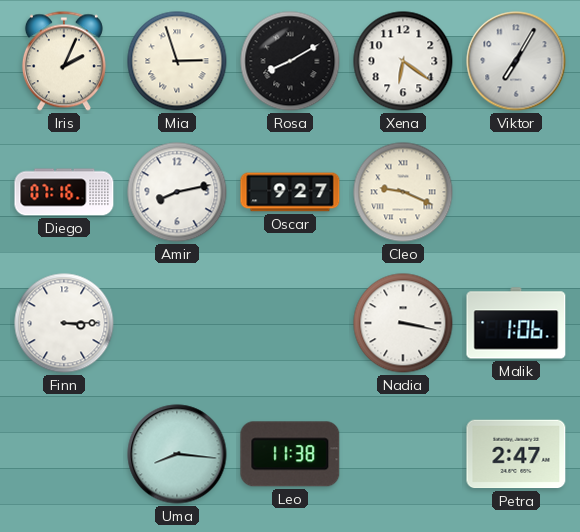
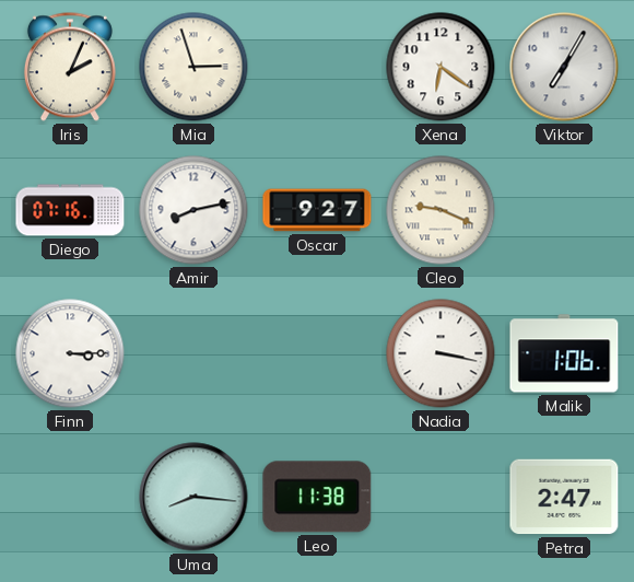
Rosa: 8:10 -> none
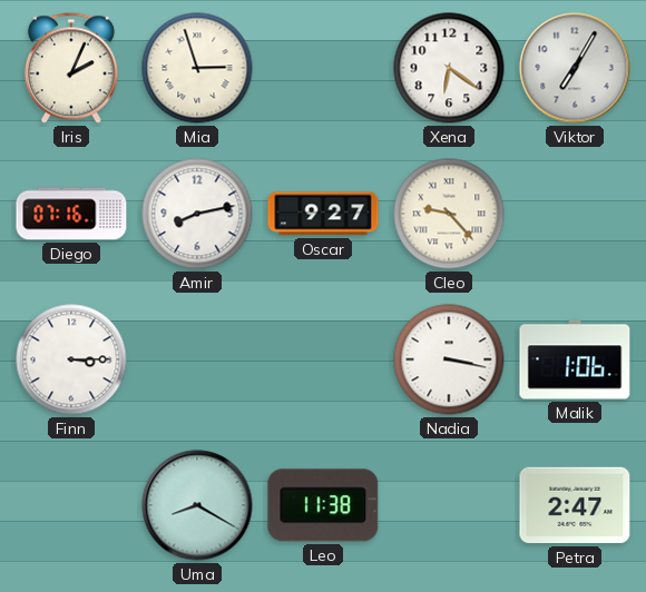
Cleo: 9:19 -> 9:23
Uma: 8:16 -> 8:20
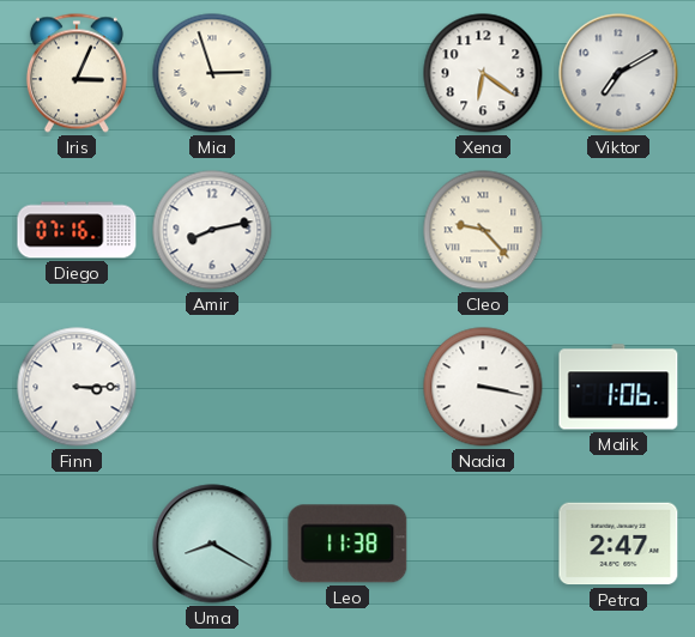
Iris: 2:04 -> 3:04
Viktor: 7:05 -> 7:10
Oscar: 9:27 -> none
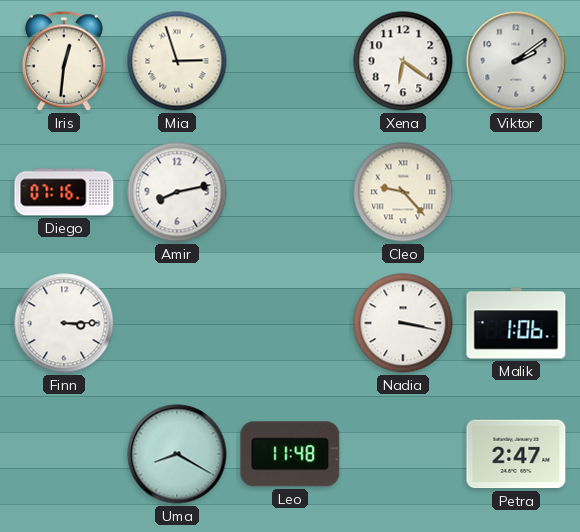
Iris: 3:04 -> 12:31
Viktor: 7:10 -> 2:09
Leo: 11:38 -> 11:48
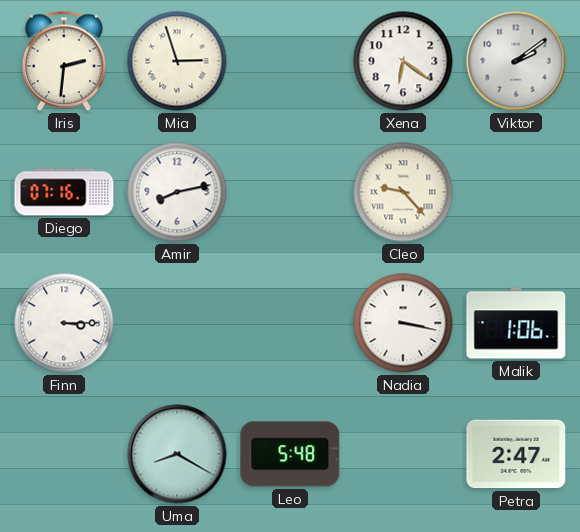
Iris: 12:31 -> 2:31
Leo: 11:48 -> 5:48
